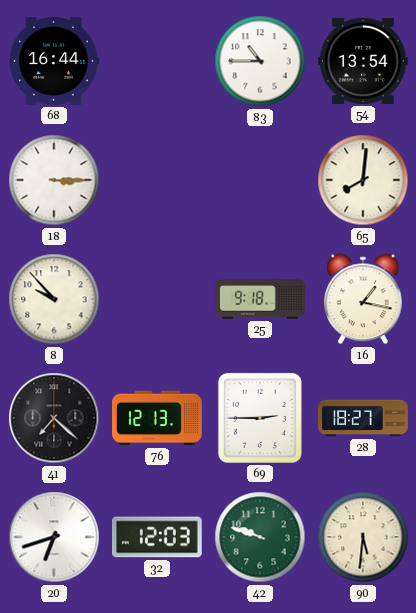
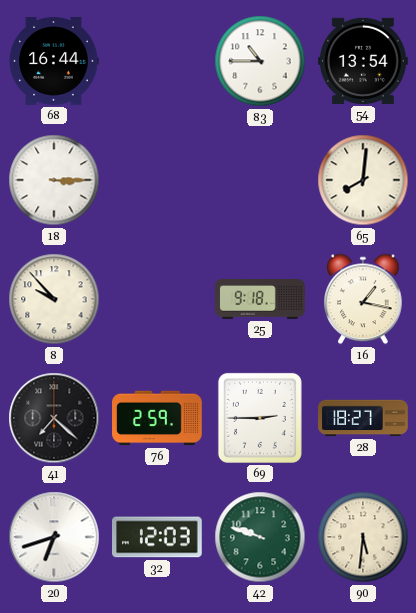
76: 12:13 -> 2:59
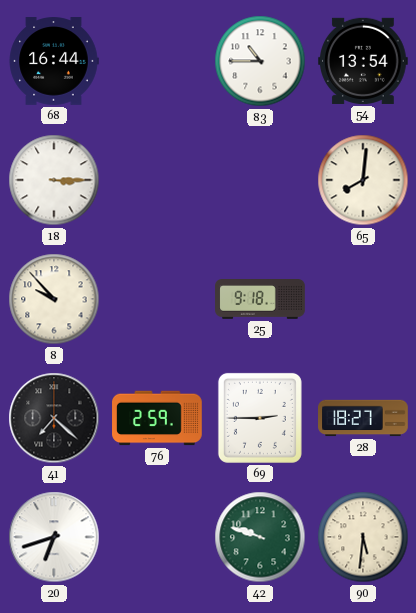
16: 1:17 -> none
32: 12:03 -> none
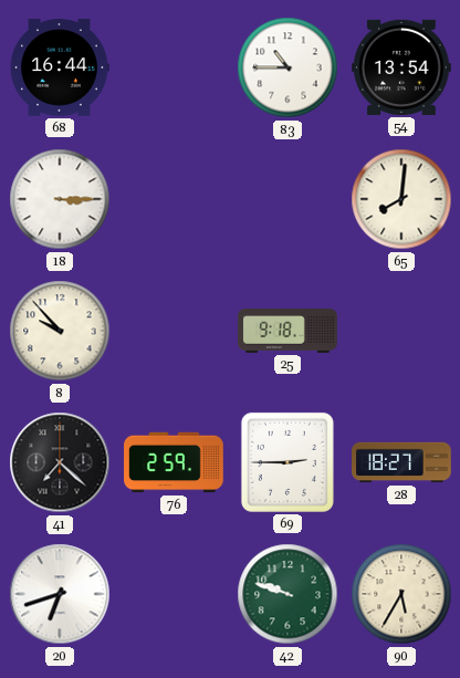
90: 5:31 -> 5:35
